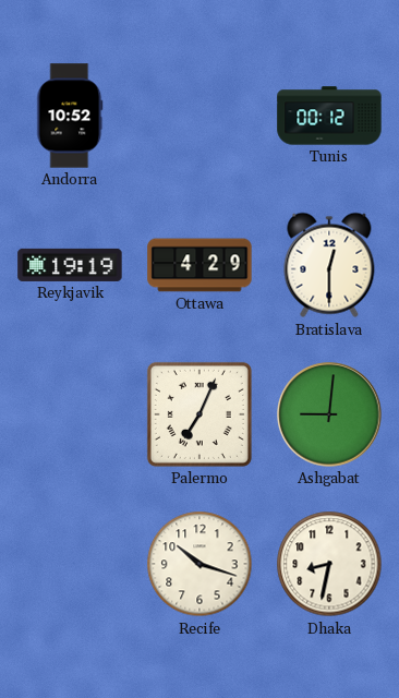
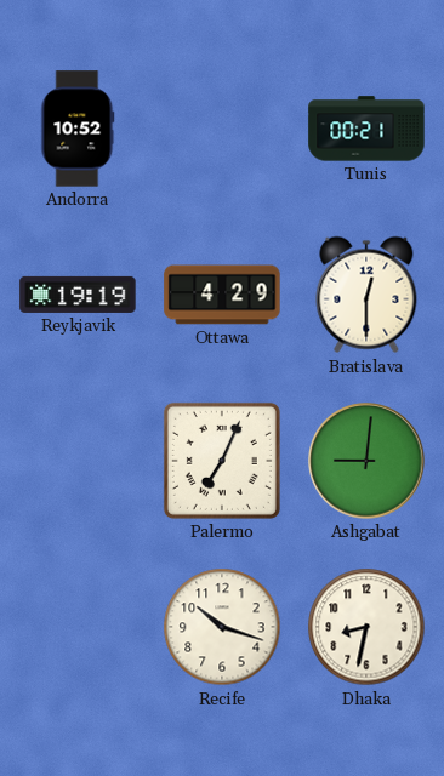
Tunis: 00:12 -> 00:21
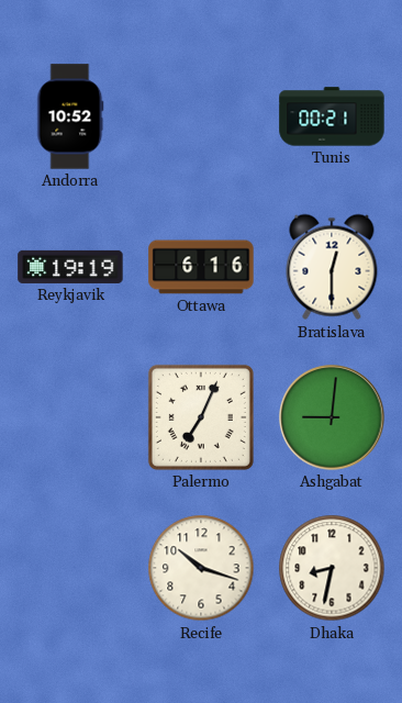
Ottawa: 4:29 -> 6:16
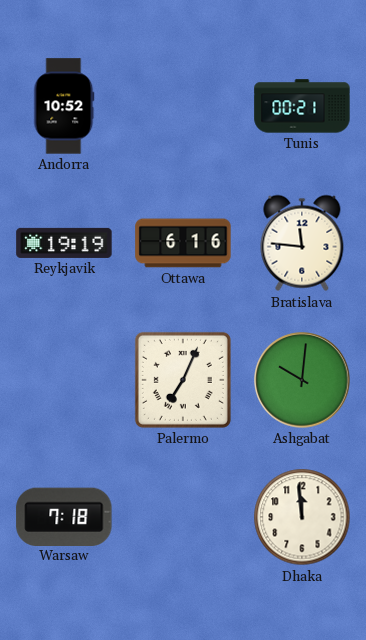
Bratislava: 12:30 -> 11:46
Ashgabat: 9:01 -> 10:01
Warsaw: none -> 7:18
Recife: 10:18 -> none
Dhaka: 8:32 -> 11:59
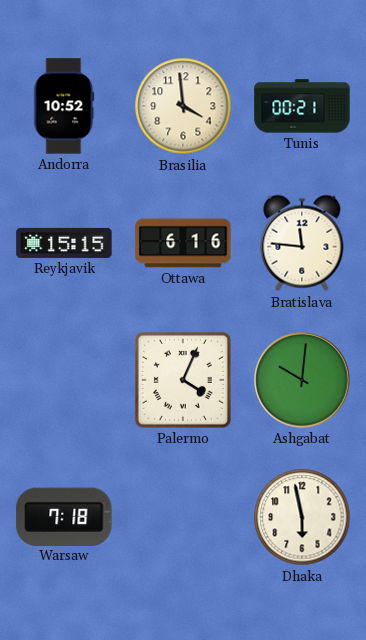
Brasilia: none -> 3:59
Reykjavik: 19:19 -> 15:15
Palermo: 7:04 -> 4:04
Dhaka: 11:59 -> 5:58
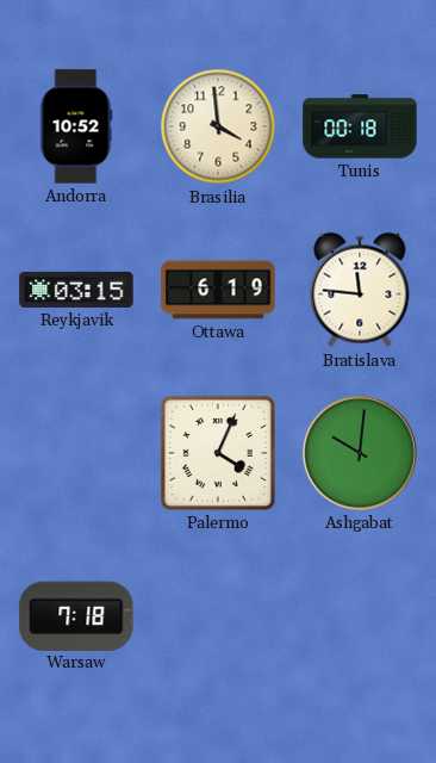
Tunis: 00:21 -> 00:18
Reykjavik: 15:15 -> 03:15
Ottawa: 6:16 -> 6:19
Dhaka: 5:58 -> none
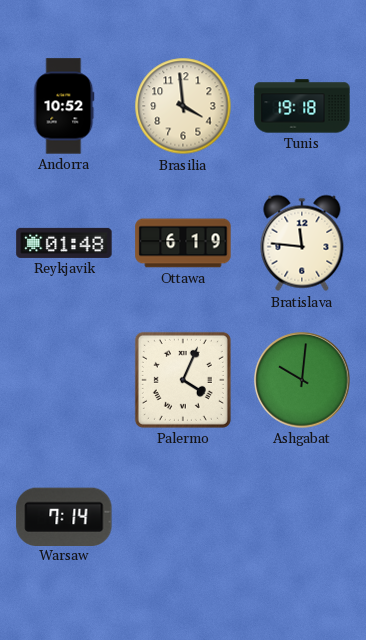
Tunis: 00:18 -> 19:18
Reykjavik: 03:15 -> 01:48
Warsaw: 7:18 -> 7:14
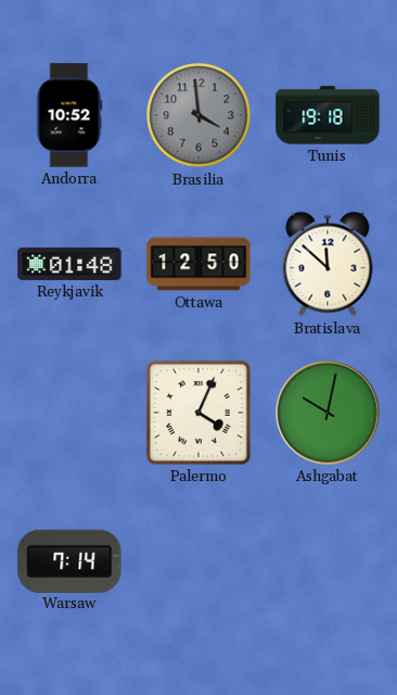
Brasilia dial: cream -> grey
Ottawa: 6:19 -> 12:50
Bratislava: 11:46 -> 11:52
Ashgabat: 10:01 -> 10:02
